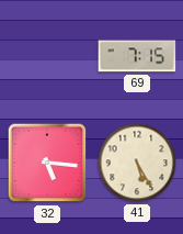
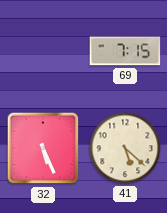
32: 5:16 -> 5:26
41: 5:25 -> 5:22
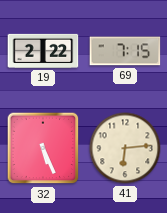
19: none -> 2:22
41: 5:22 -> 6:14
